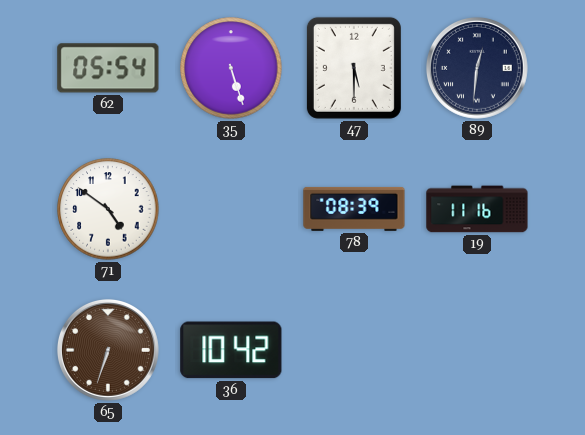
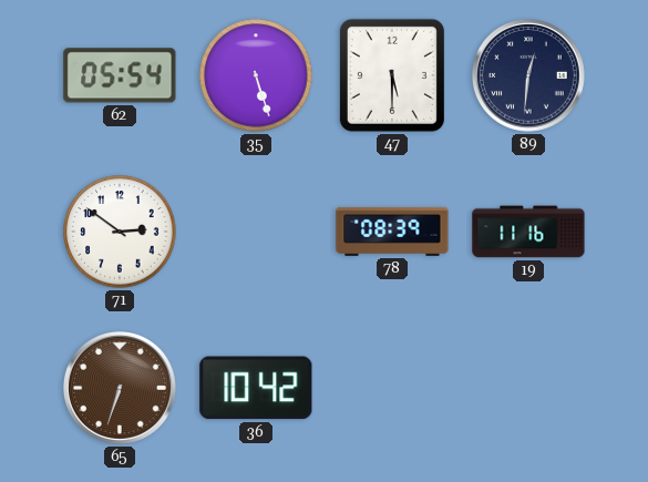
71: 4:51 -> 2:51
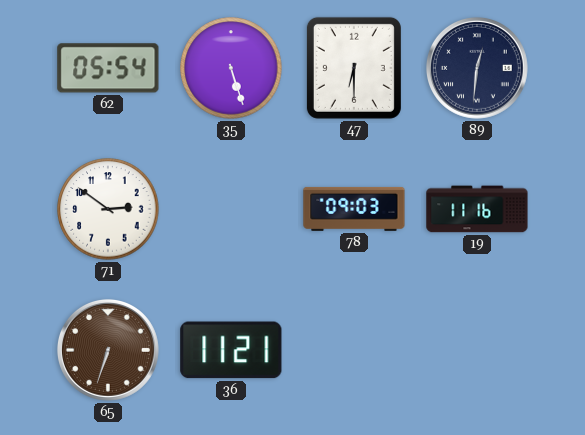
47: 5:30 -> 6:30
78: 08:39 -> 09:03
36: 10:42 -> 11:21
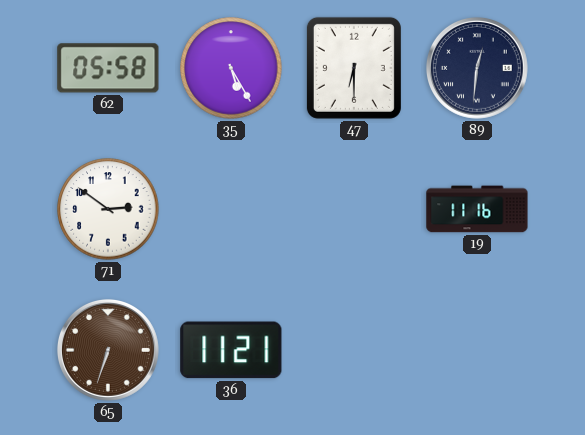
62: 05:54 -> 05:58
35: 5:27 -> 5:25
78: 09:03 -> none
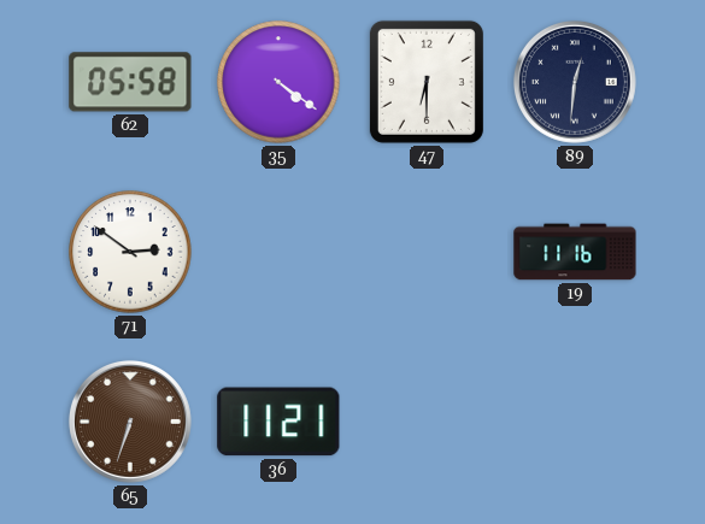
35: 5:25 -> 4:21
